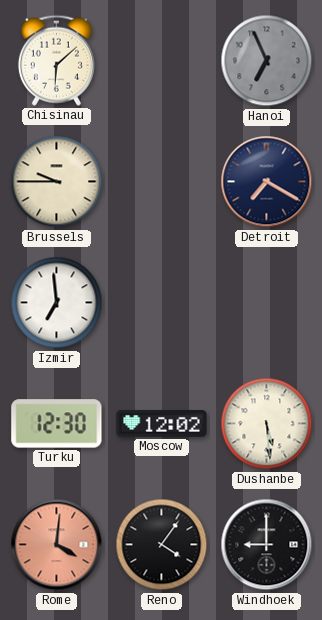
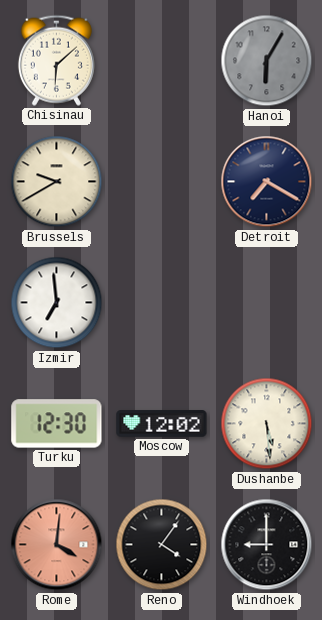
Hanoi: 6:56 -> 6:05
Brussels: 9:45 -> 9:40
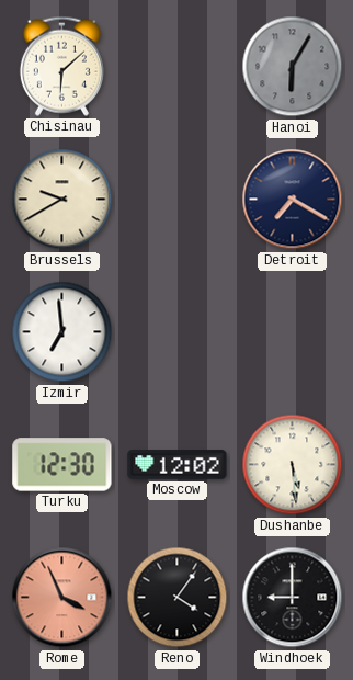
Rome: 4:01 -> 3:56
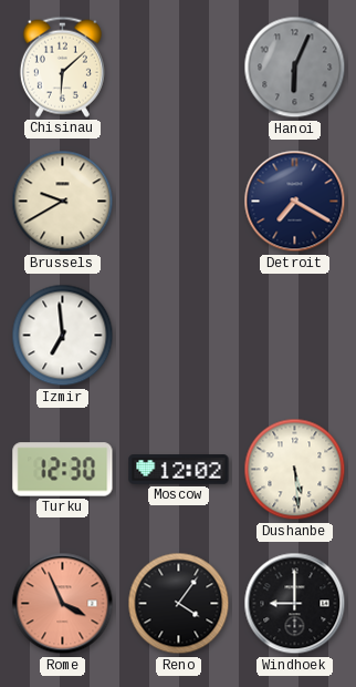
Hanoi: 6:05 -> 6:04
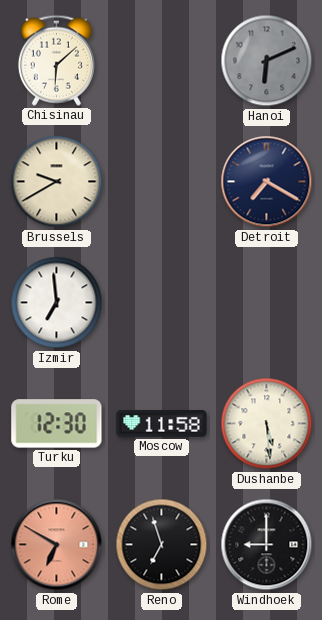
Hanoi: 6:04 -> 6:11
Moscow: 12:02 -> 11:58
Rome: 3:56 -> 6:50
Reno: 4:06 -> 6:57
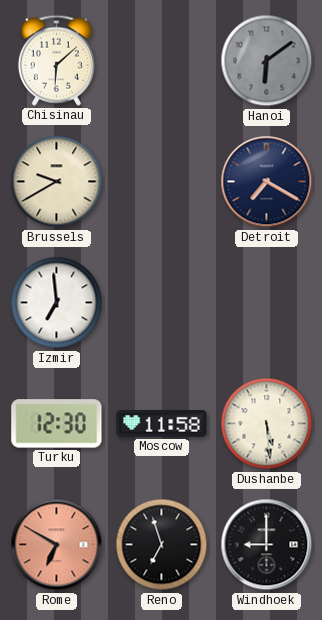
Hanoi: 6:11 -> 6:09
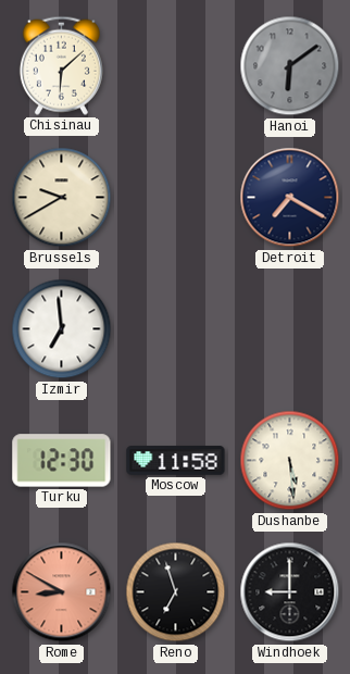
Rome: 6:50 -> 8:50
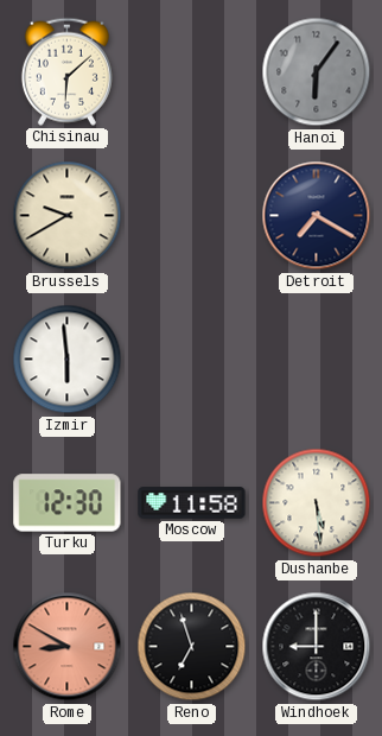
Hanoi: 6:09 -> 6:06
Izmir: 6:59 -> 5:59
